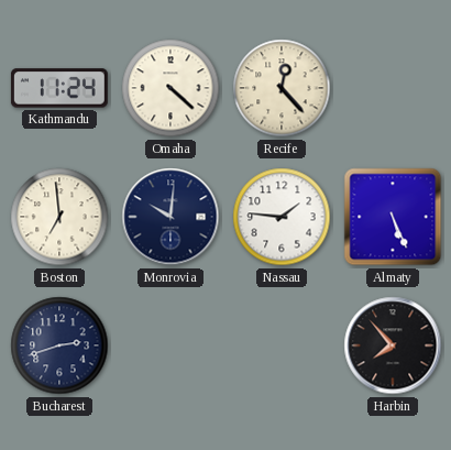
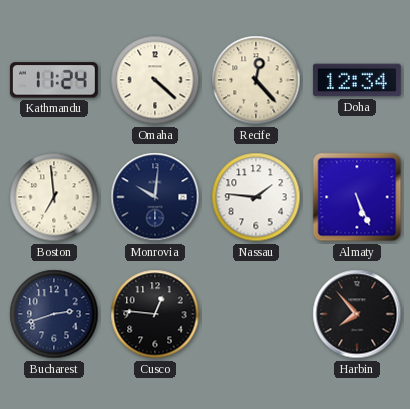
Doha: none -> 12:34
Cusco: none -> 12:46
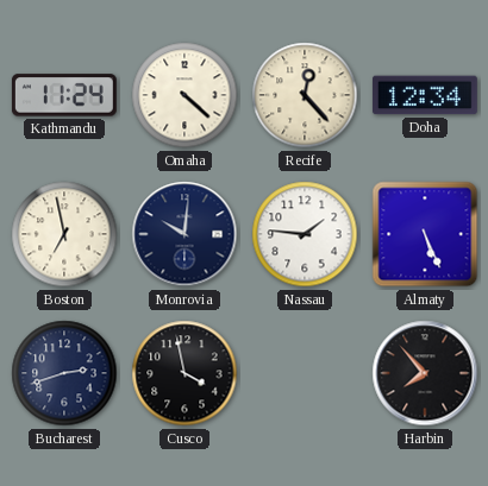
Boston: 6:59 -> 6:58
Cusco: 12:46 -> 3:58
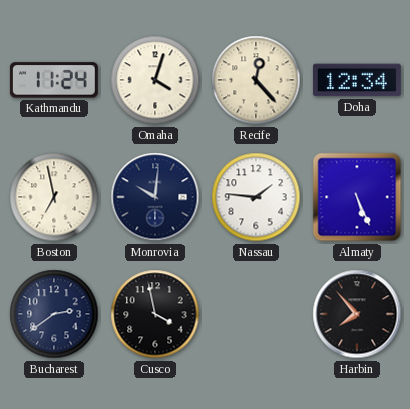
Omaha: 4:22 -> 4:03
Bucharest: 2:42 -> 2:39
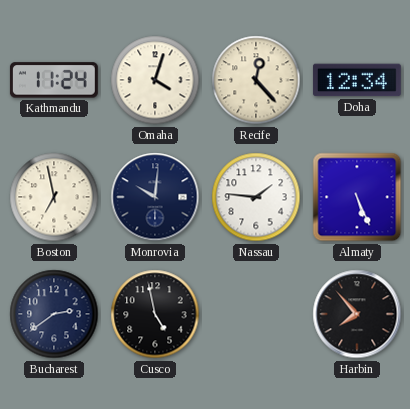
Cusco: 3:58 -> 4:58
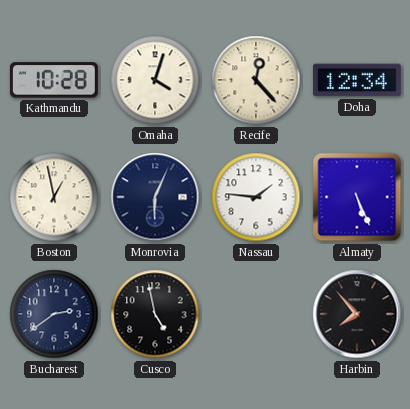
Kathmandu: 11:24 -> 10:28
Boston: 6:58 -> 12:58
Monrovia: 10:01 -> 6:04
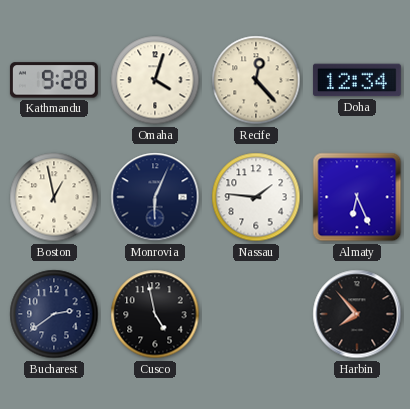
Kathmandu: 10:28 -> 9:28
Almaty: 5:26 -> 6:26
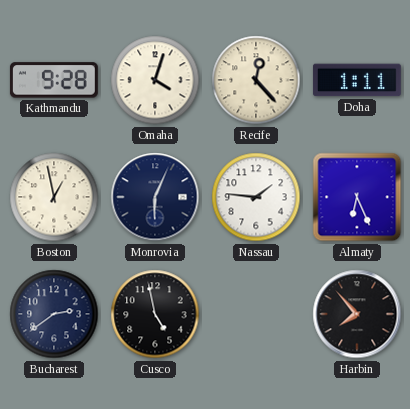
Doha: 12:34 -> 1:11
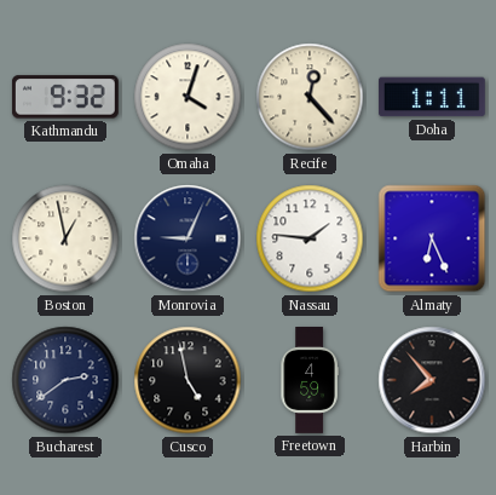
Kathmandu: 9:28 -> 9:32
Monrovia: 6:04 -> 9:04
Freetown: none -> 4:59
